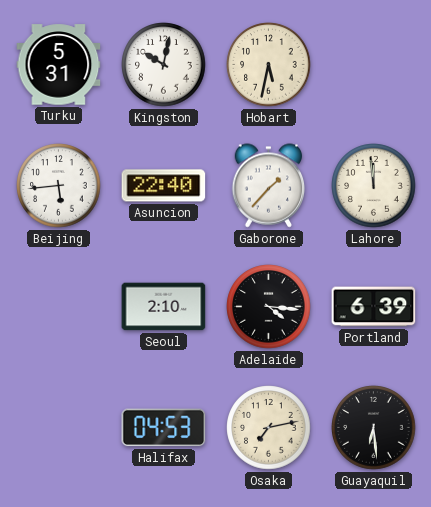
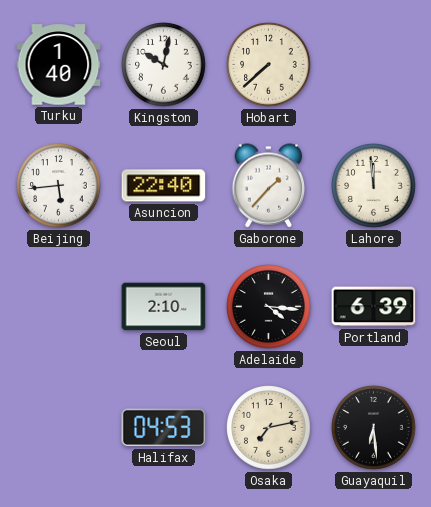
Turku: 5:31 -> 1:40
Hobart: 5:32 -> 7:38
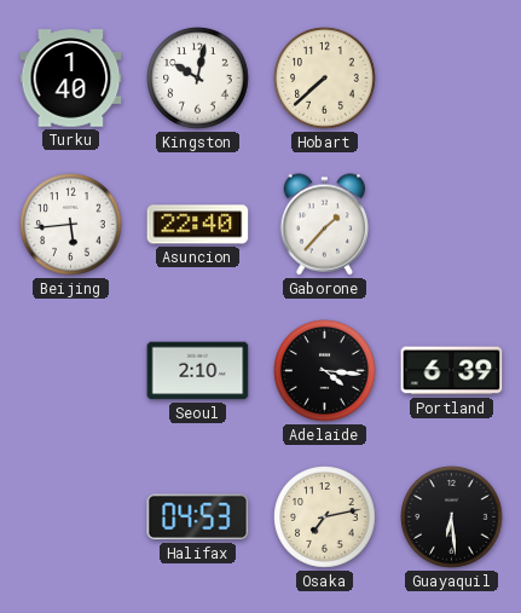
Lahore: 11:59 -> none
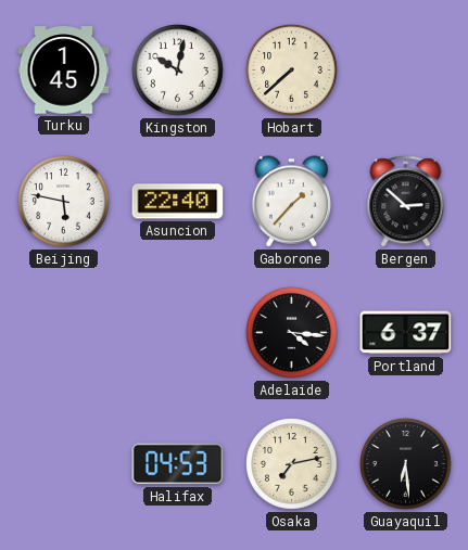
Turku: 1:40 -> 1:45
Beijing: 5:44 -> 5:47
Bergen: none -> 2:52
Seoul: 2:10 -> none
Portland: 6:39 -> 6:37
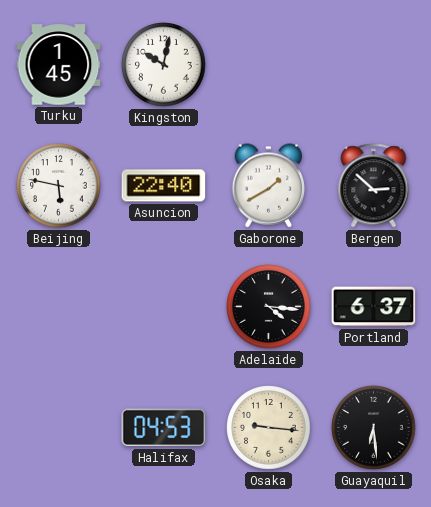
Hobart: 7:38 -> none
Gaborone: 1:37 -> 1:40
Osaka: 7:13 -> 9:16
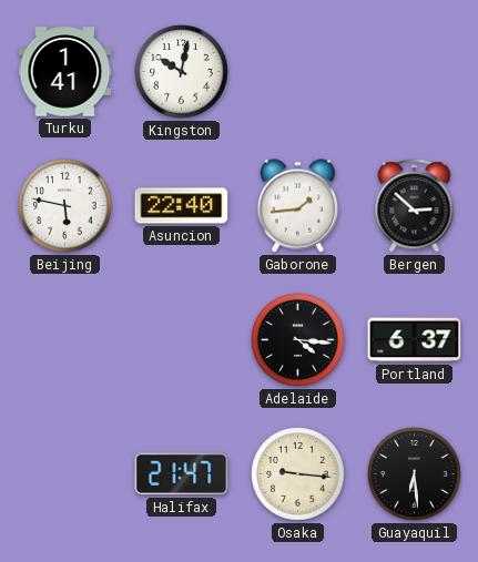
Turku: 1:45 -> 1:41
Gaborone: 1:40 -> 1:44
Halifax: 04:53 -> 21:47
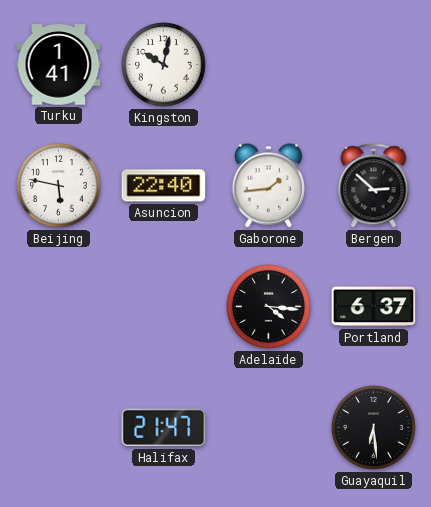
Osaka: 9:16 -> none
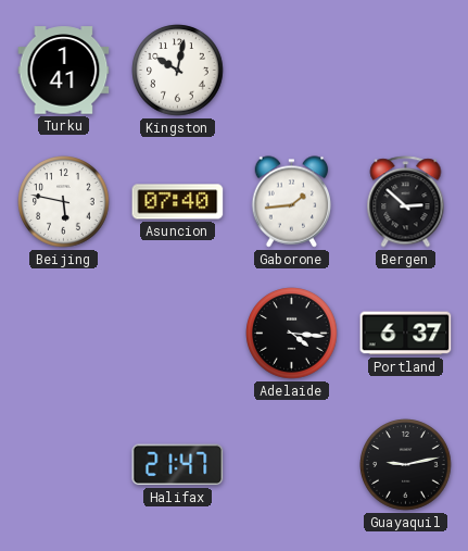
Asuncion: 22:40 -> 07:40
Guayaquil: 6:29 -> 9:13
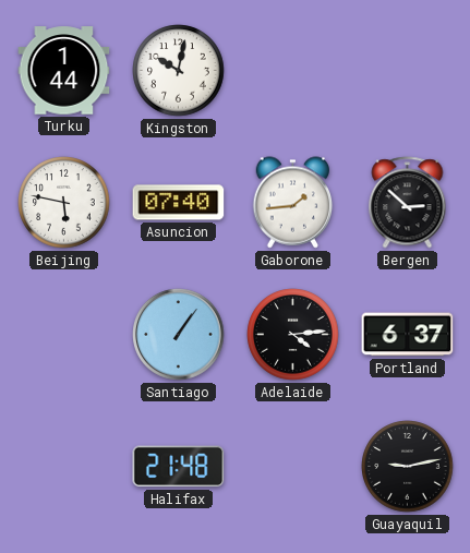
Turku: 1:41 -> 1:44
Santiago: none -> 1:06
Adelaide: 4:16 -> 4:14
Halifax: 21:47 -> 21:48
